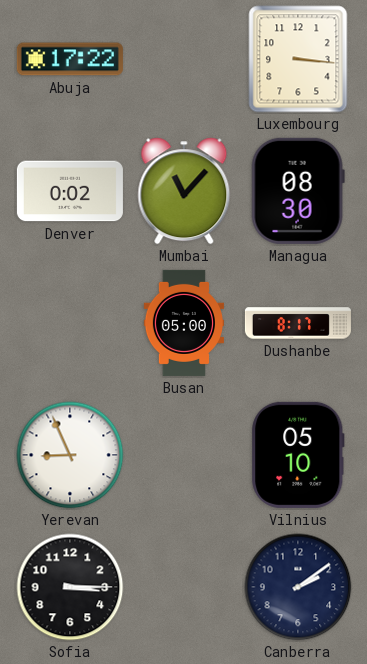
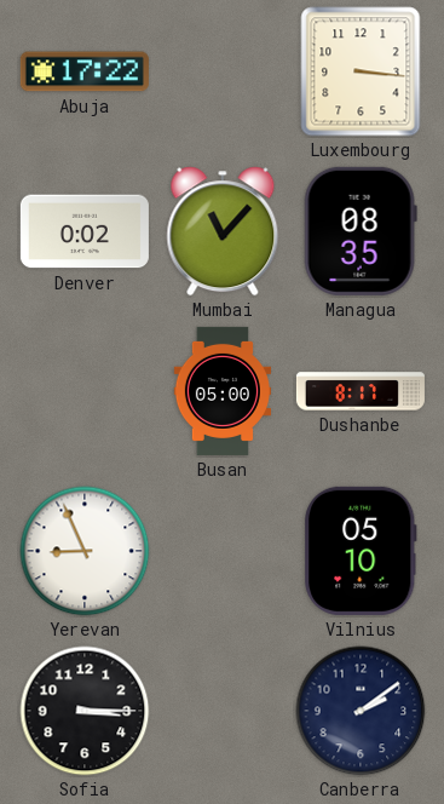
Managua: 08:30 -> 08:35
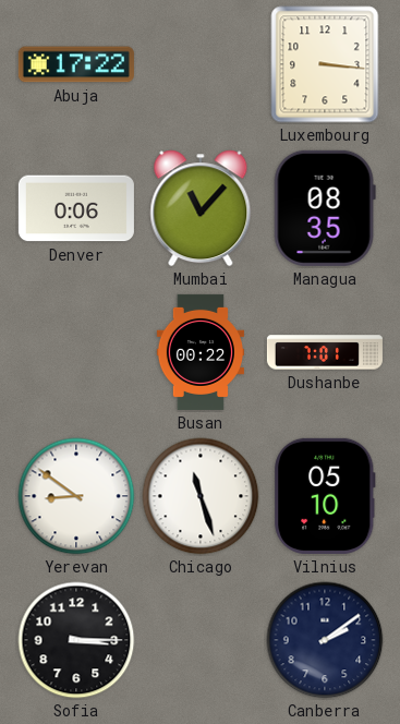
Denver: 0:02 -> 0:06
Busan: 05:00 -> 00:22
Dushanbe: 8:17 -> 7:01
Yerevan: 8:56 -> 8:51
Chicago: none -> 11:27
